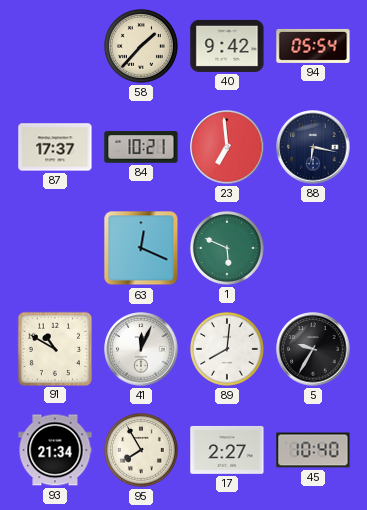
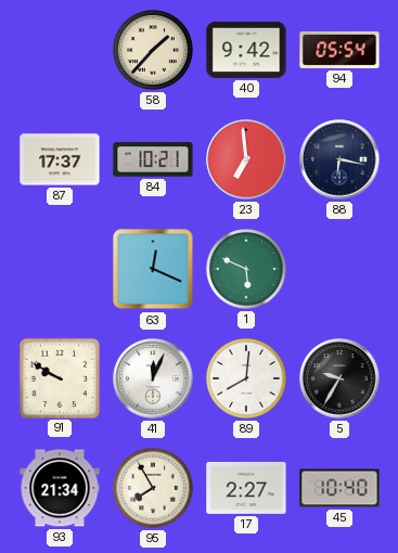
91: 10:50 -> 9:50
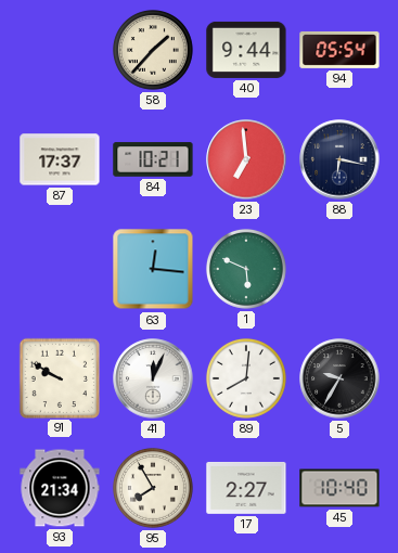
40: 9:42 -> 9:44
63: 12:19 -> 12:16
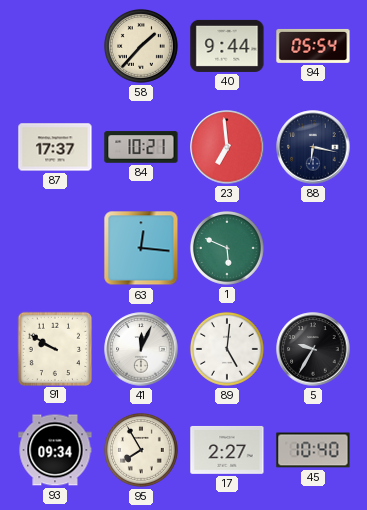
89: 8:01 -> 5:01
93: 21:34 -> 09:34
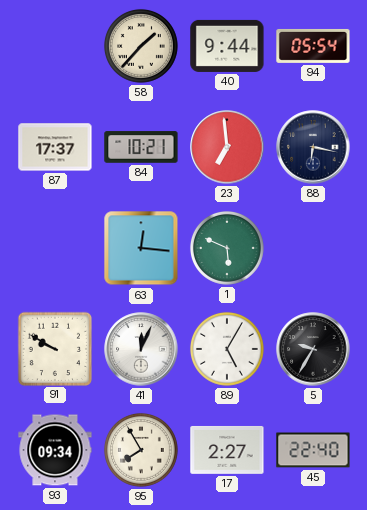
89: 5:01 -> 5:05
45: 10:40 -> 22:40
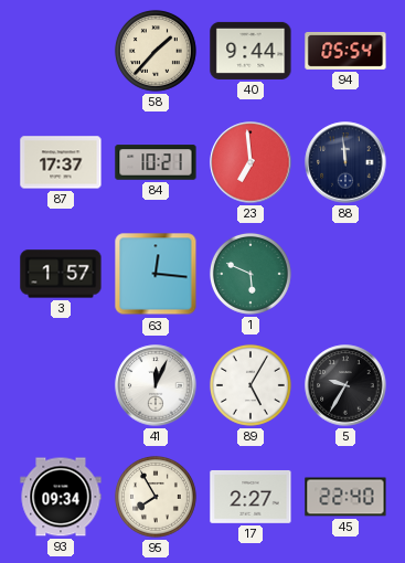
88: 6:17 -> 11:59
3: none -> 1:57
91: 9:50 -> none
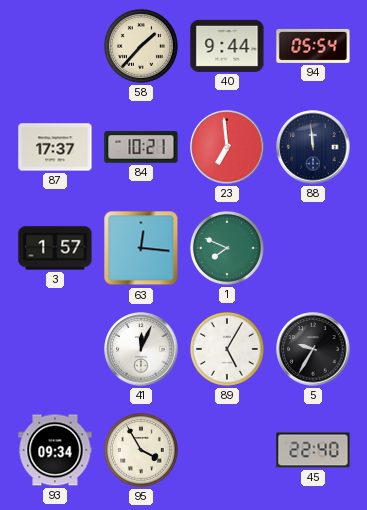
1: 5:49 -> 7:49
95: 7:55 -> 3:55
17: 2:27 -> none
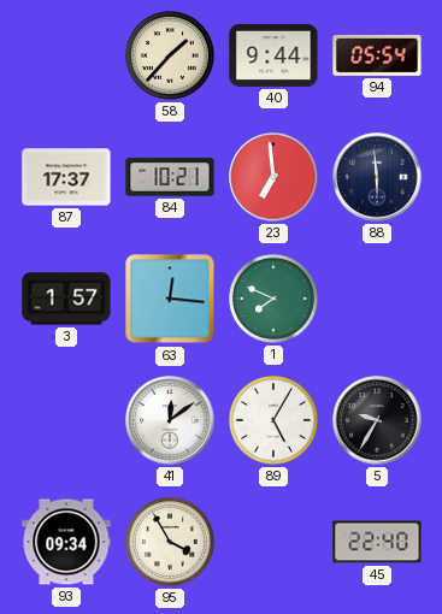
88: 11:59 -> 5:59
41: 12:04 -> 12:09
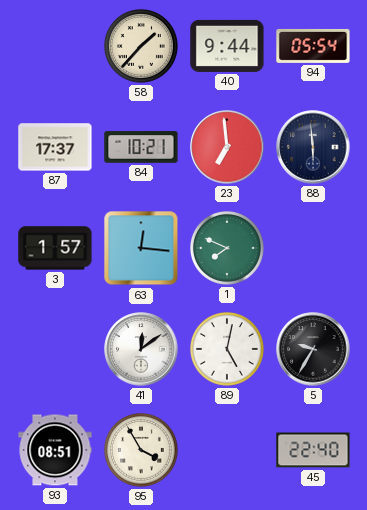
89: 5:05 -> 5:02
93: 09:34 -> 08:51
